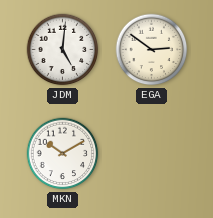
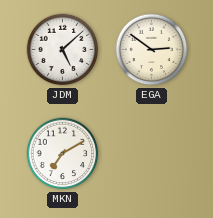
JDM: 5:01 -> 5:08
MKN: 10:10 -> 7:10
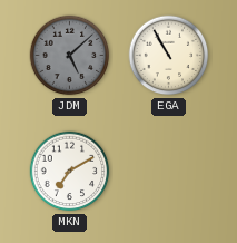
JDM dial: white -> grey
EGA: 2:51 -> 10:55
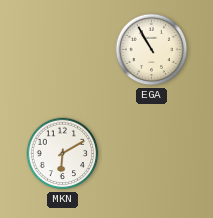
JDM: 5:08 -> none
MKN: 7:10 -> 6:10
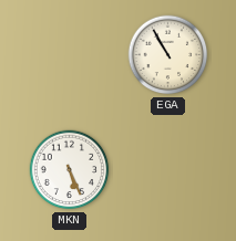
MKN: 6:10 -> 5:26
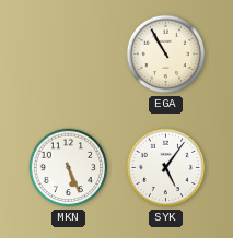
SYK: none -> 5:06
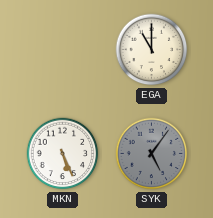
EGA: 10:55 -> 11:00
SYK dial: white -> grey
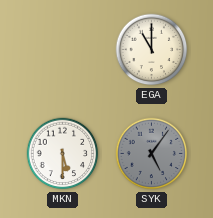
MKN: 5:26 -> 5:30
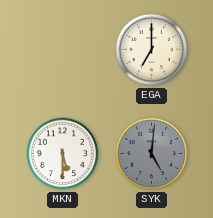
EGA: 11:00 -> 7:00
SYK: 5:06 -> 5:01
